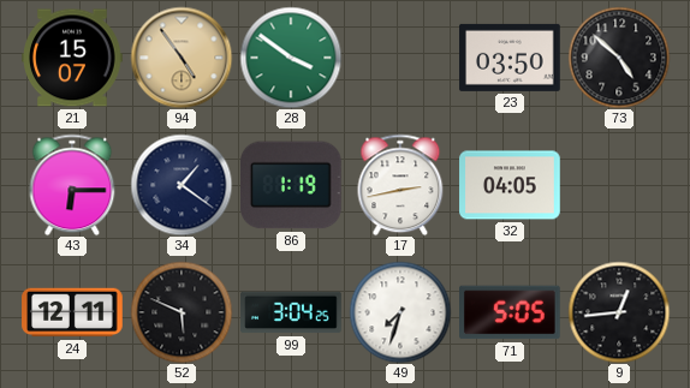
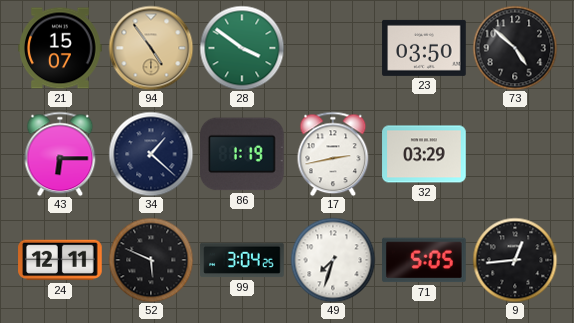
34: 1:21 -> 1:22
32: 04:05 -> 03:29
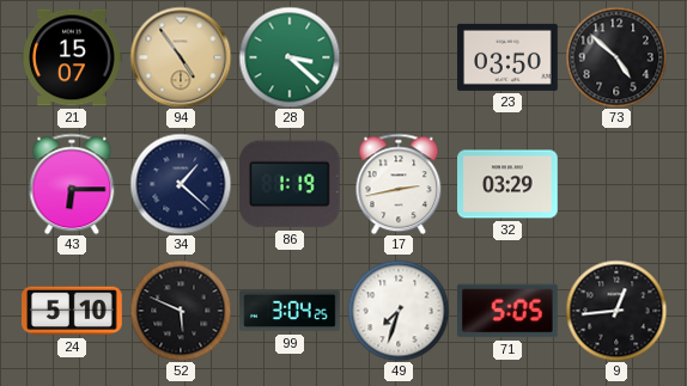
28: 3:51 -> 3:22
24: 12:11 -> 5:10
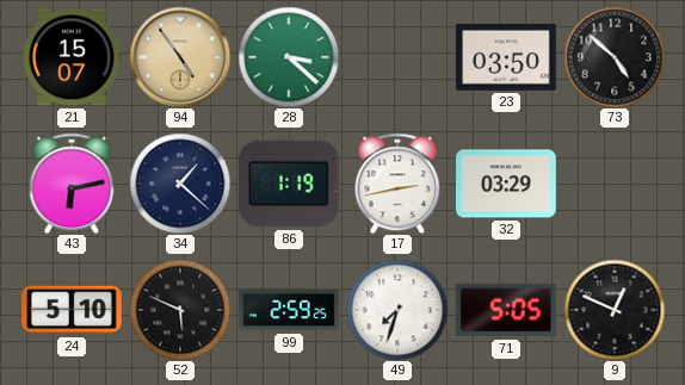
43: 6:15 -> 6:13
99: 3:04 -> 2:59
9: 12:44 -> 12:49
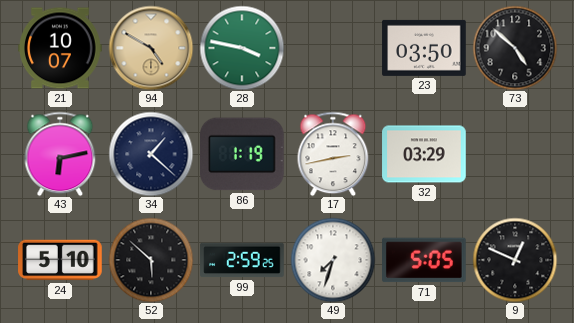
21: 15:07 -> 10:07
94: 4:54 -> 4:50
28: 3:22 -> 3:47
52: 5:49 -> 5:52
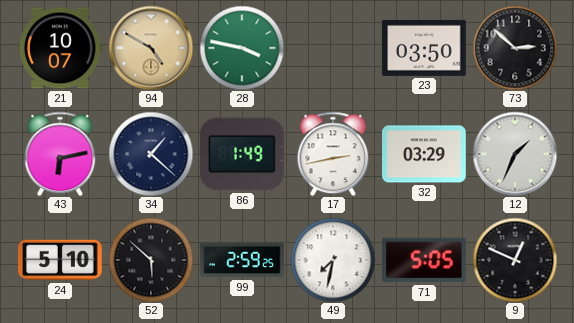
73: 4:52 -> 2:52
86: 1:19 -> 1:49
12: none -> 1:34
49: 7:33 -> 7:32
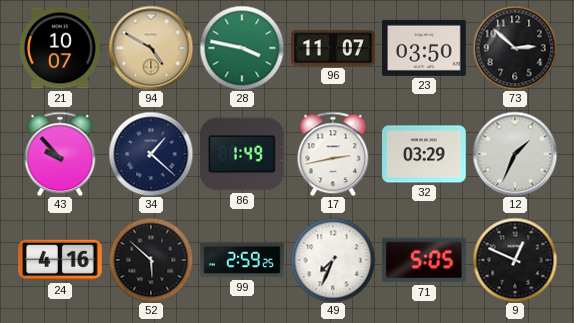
96: none -> 11:07
43: 6:13 -> 9:53
24: 5:10 -> 4:16
49: 7:32 -> 7:34
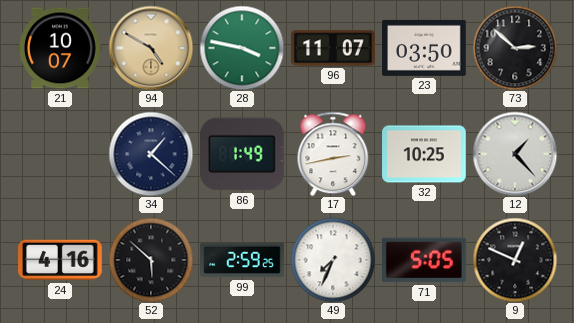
43: 9:53 -> none
32: 03:29 -> 10:25
12: 1:34 -> 1:23
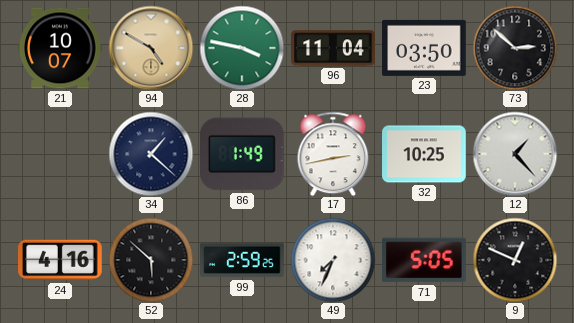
96: 11:07 -> 11:04
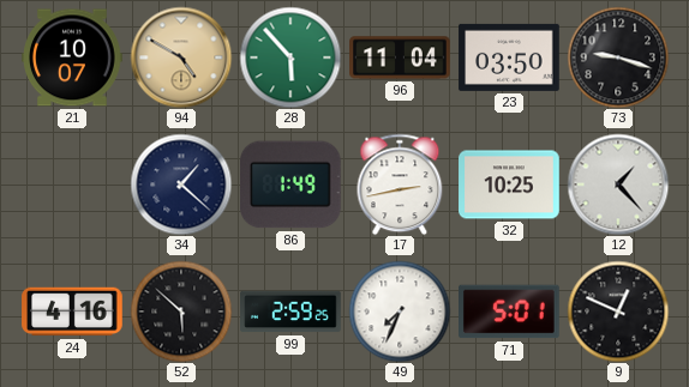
28: 3:47 -> 5:53
73: 2:52 -> 9:18
71: 5:05 -> 5:01
